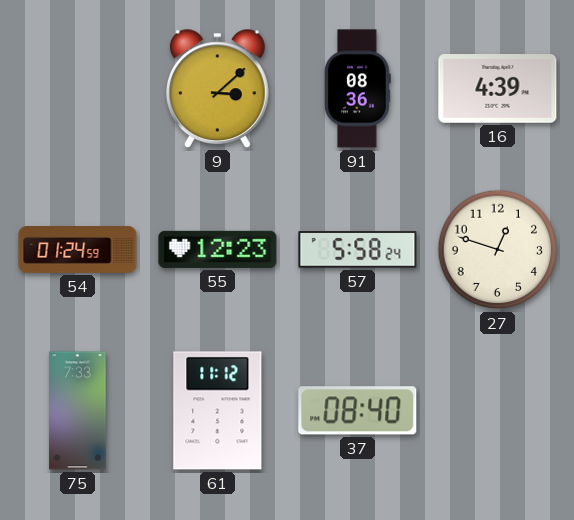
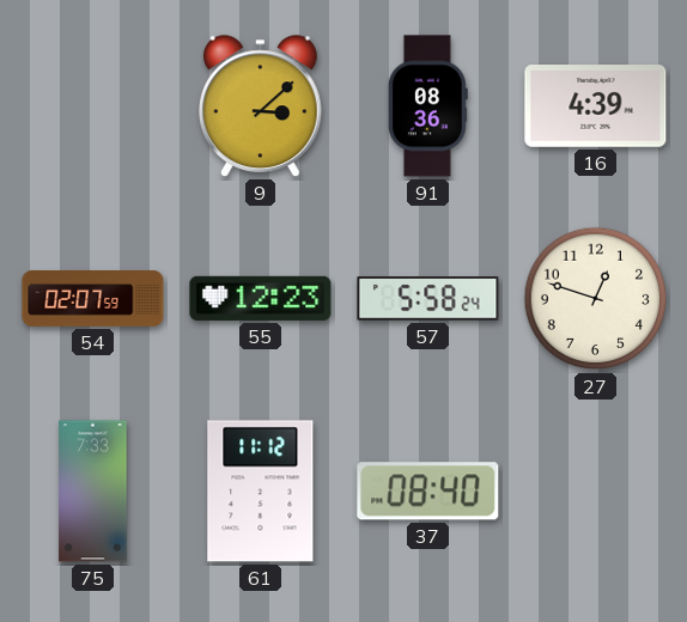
54: 01:24 -> 02:07
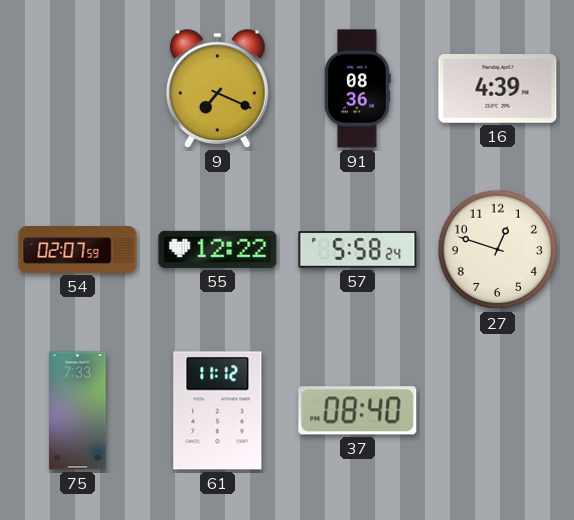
9: 3:08 -> 7:19
55: 12:23 -> 12:22
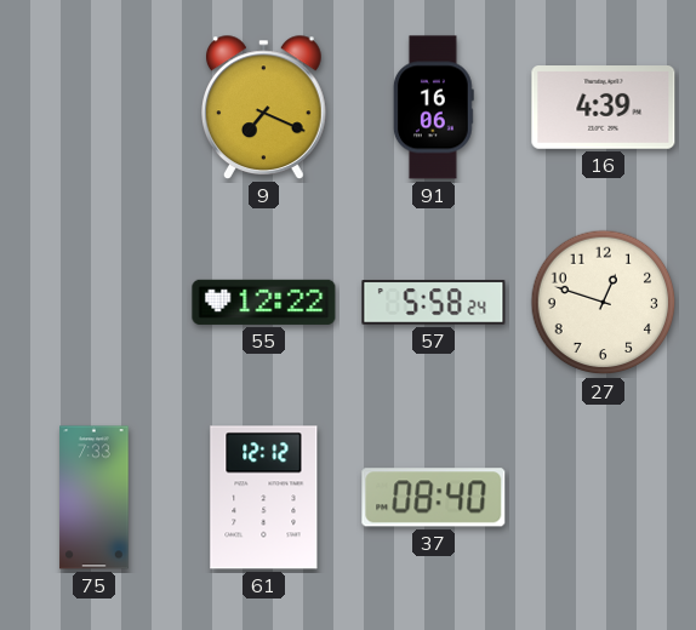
91: 08:36 -> 16:06
54: 02:07 -> none
61: 11:12 -> 12:12
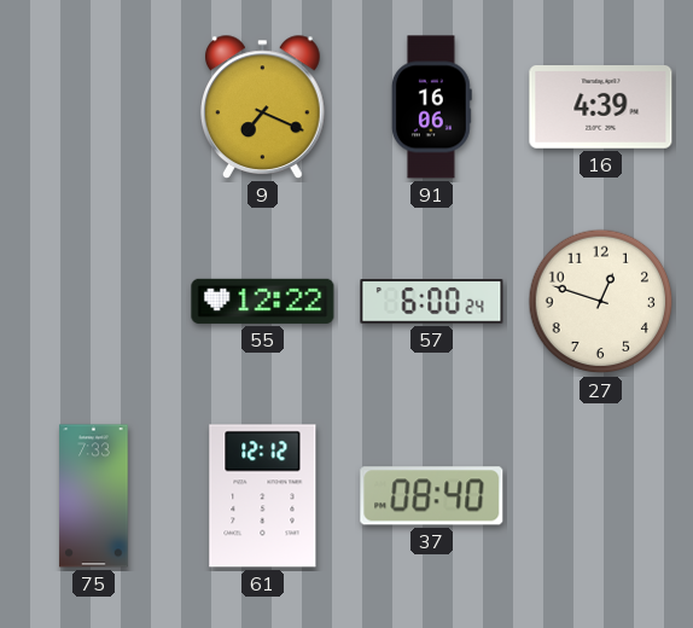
57: 5:58 -> 6:00
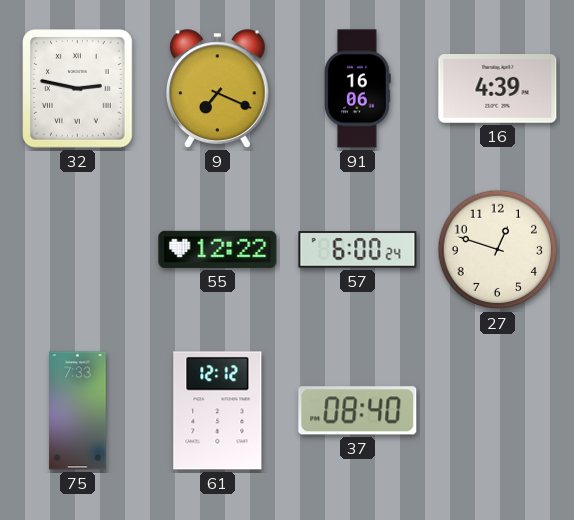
32: none -> 2:47
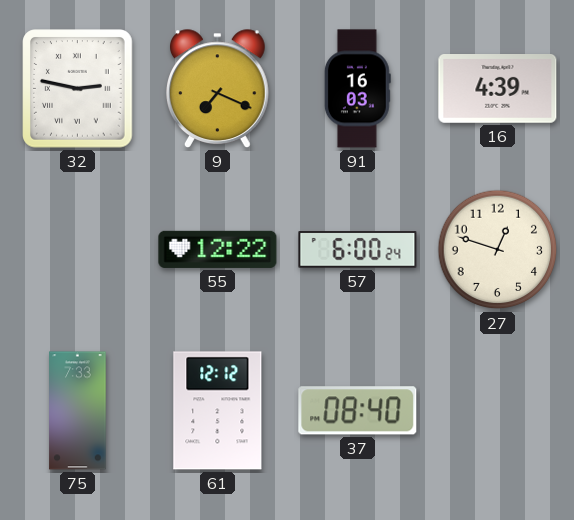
91: 16:06 -> 16:03
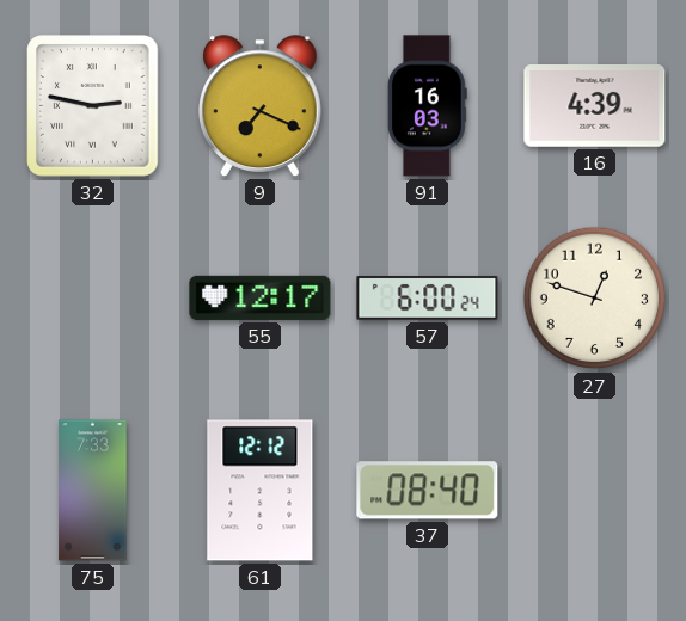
55: 12:22 -> 12:17
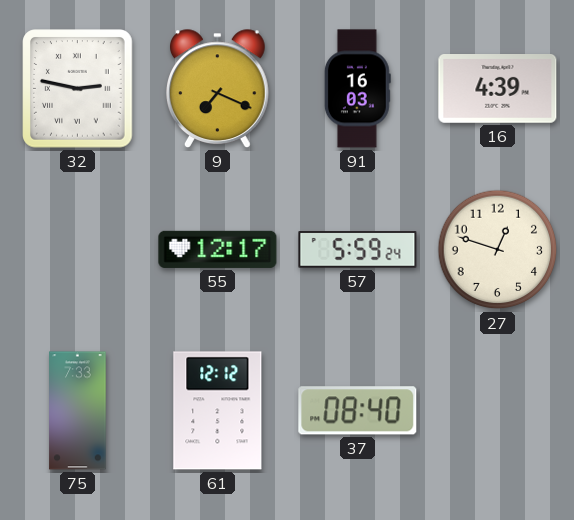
57: 6:00 -> 5:59
